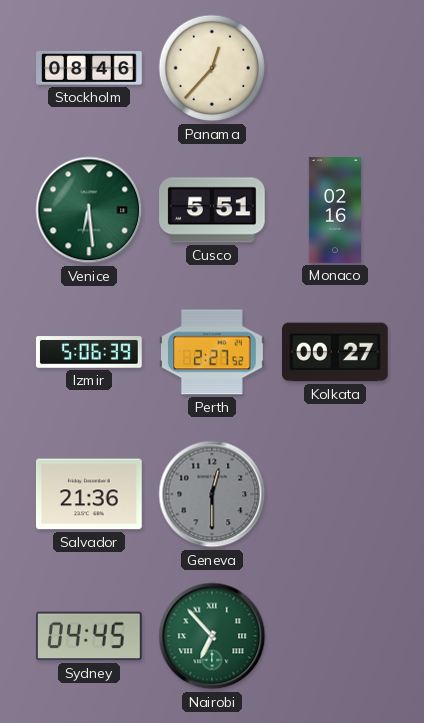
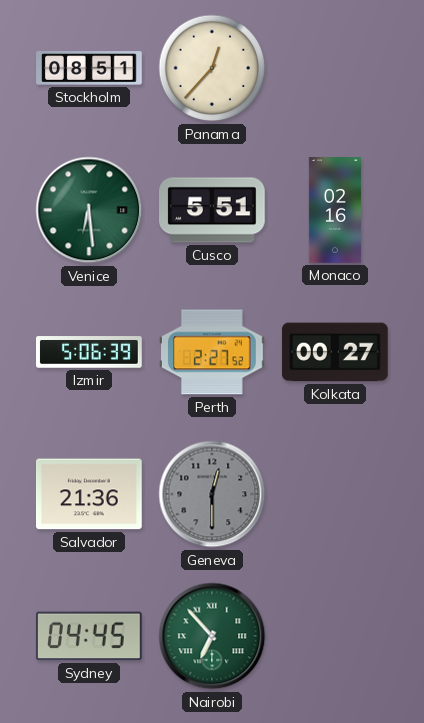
Stockholm: 08:46 -> 08:51
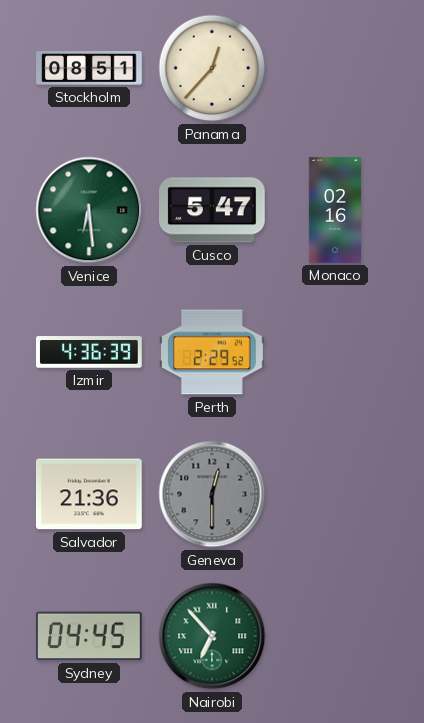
Cusco: 5:51 -> 5:47
Izmir: 5:06 -> 4:36
Perth: 2:27 -> 2:29
Kolkata: 00:27 -> none
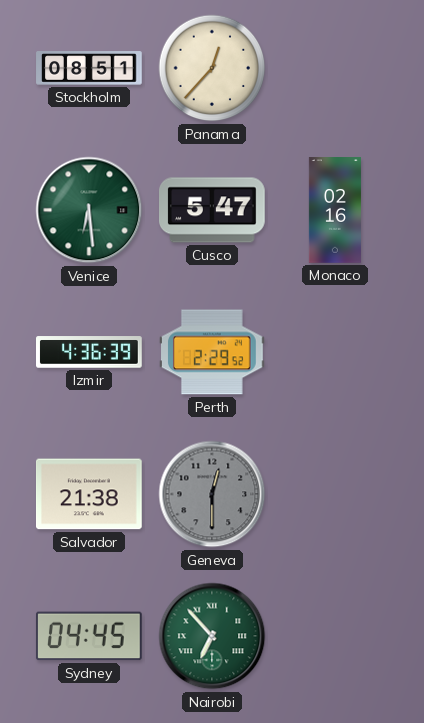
Salvador: 21:36 -> 21:38
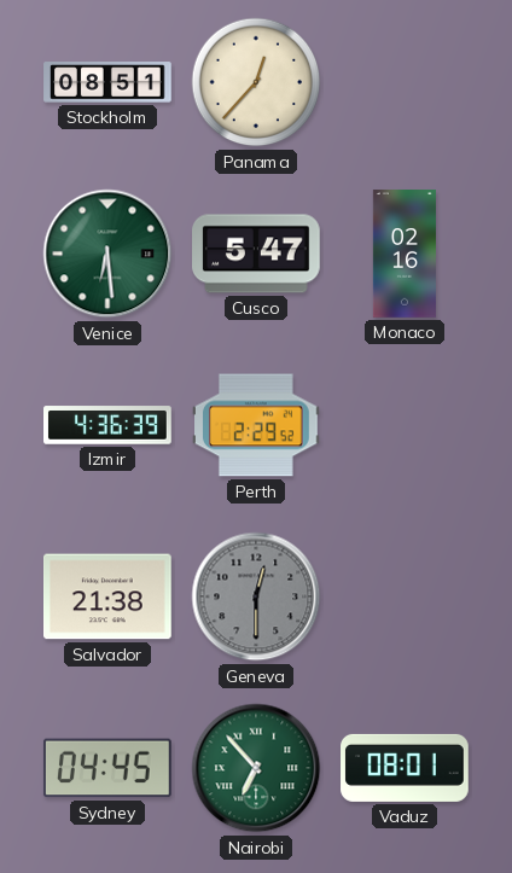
Vaduz: none -> 08:01
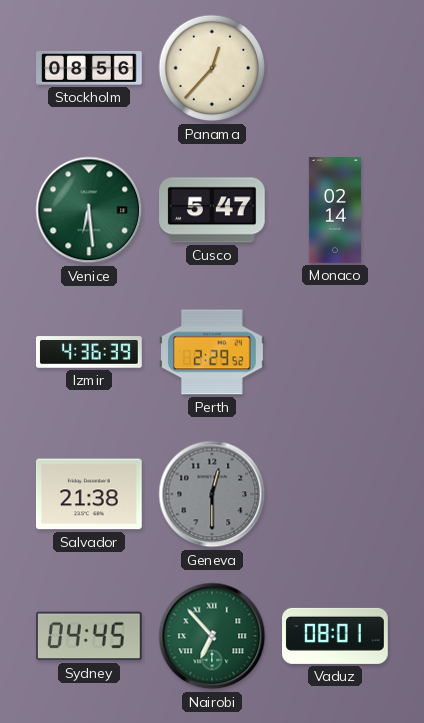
Stockholm: 08:51 -> 08:56
Monaco: 02:16 -> 02:14
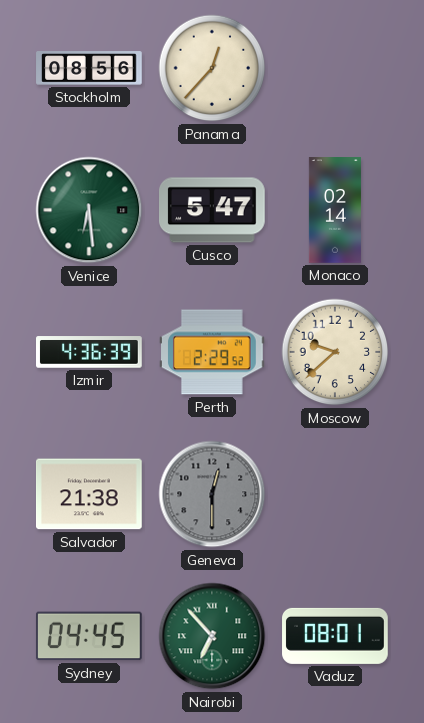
Moscow: none -> 9:38
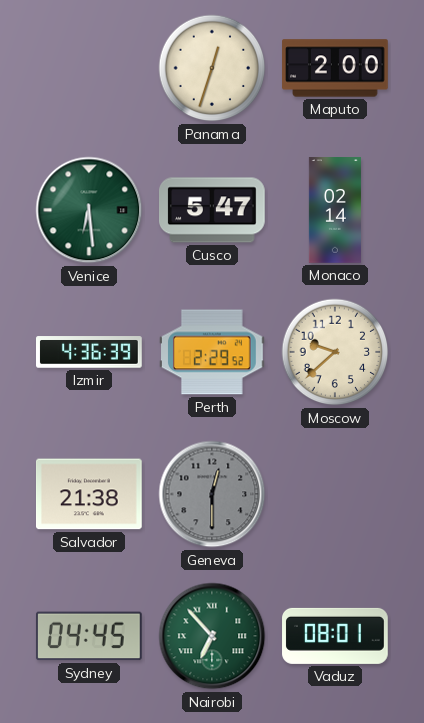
Stockholm: 08:56 -> none
Panama: 12:37 -> 12:33
Maputo: none -> 2:00
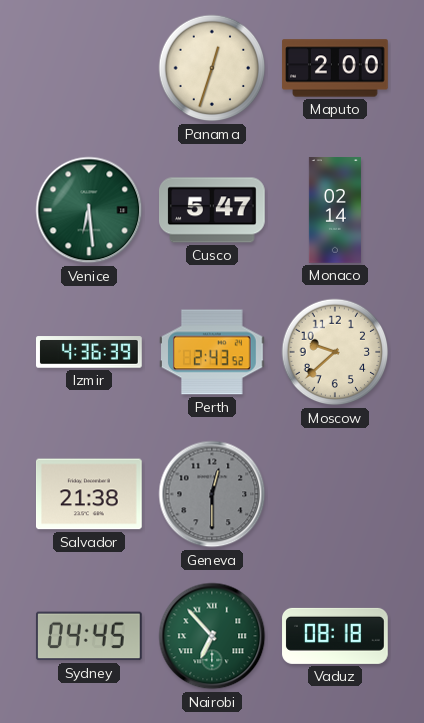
Perth: 2:29 -> 2:43
Vaduz: 08:01 -> 08:18
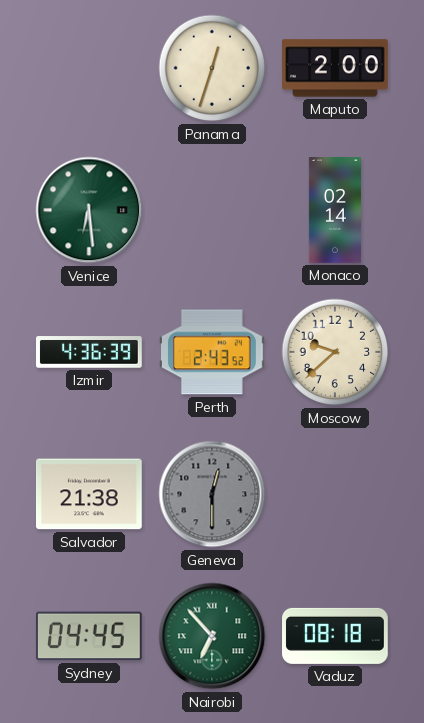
Cusco: 5:47 -> none
